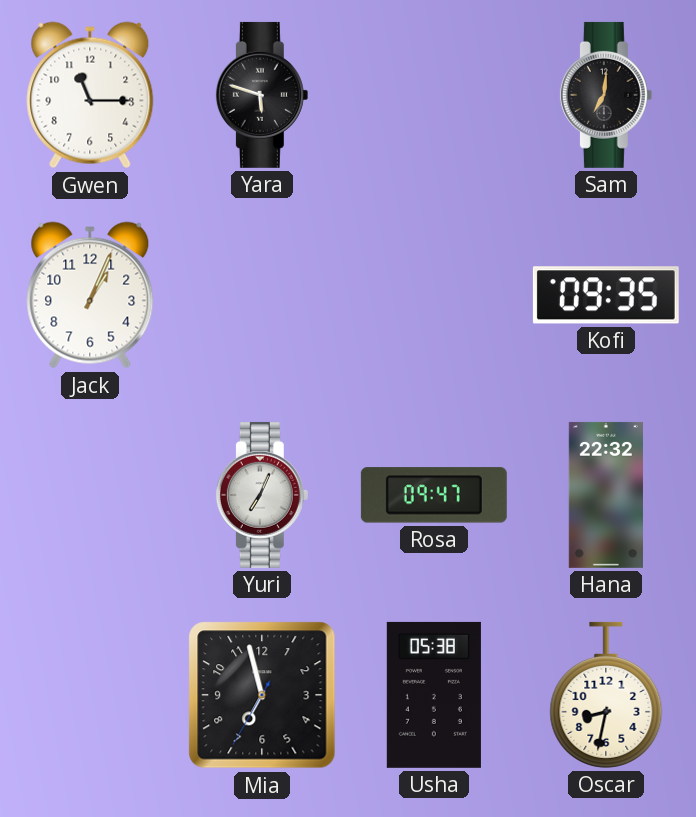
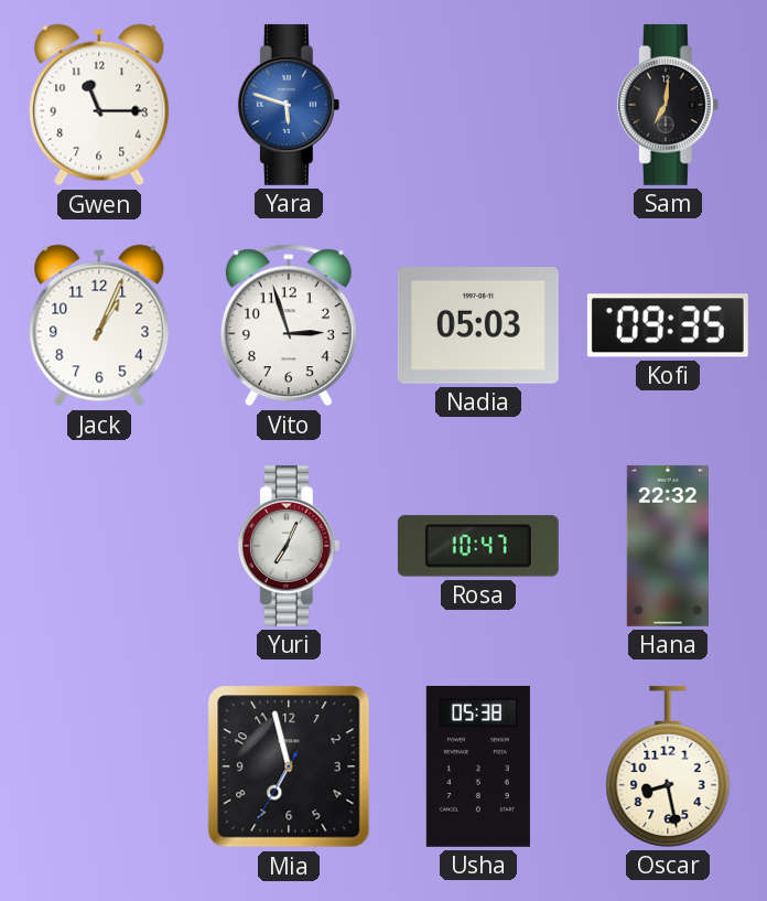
Yara dial: black -> blue
Vito: none -> 2:57
Nadia: none -> 05:03
Rosa: 09:47 -> 10:47
Oscar: 8:32 -> 8:28
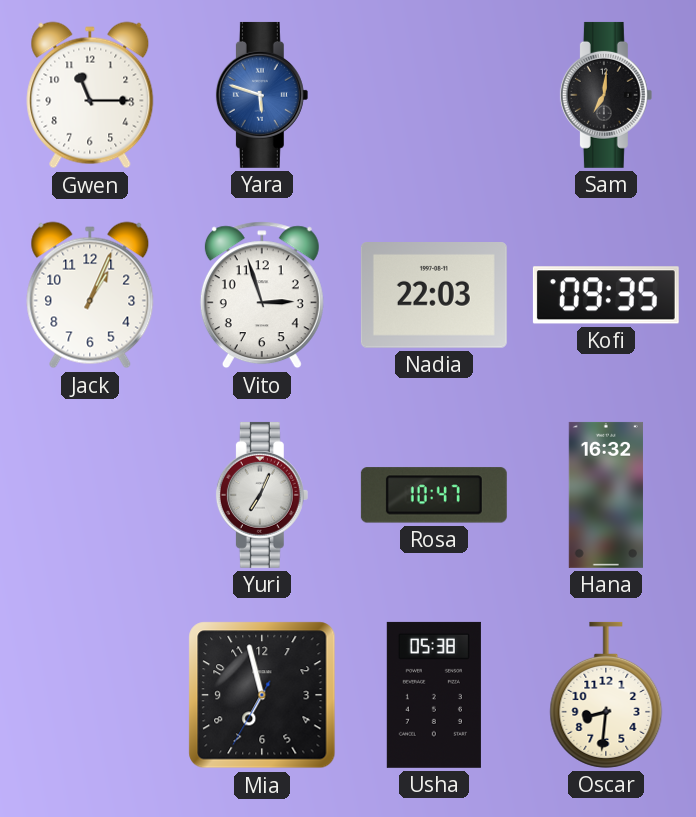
Nadia: 05:03 -> 22:03
Hana: 22:32 -> 16:32
Oscar: 8:28 -> 8:31
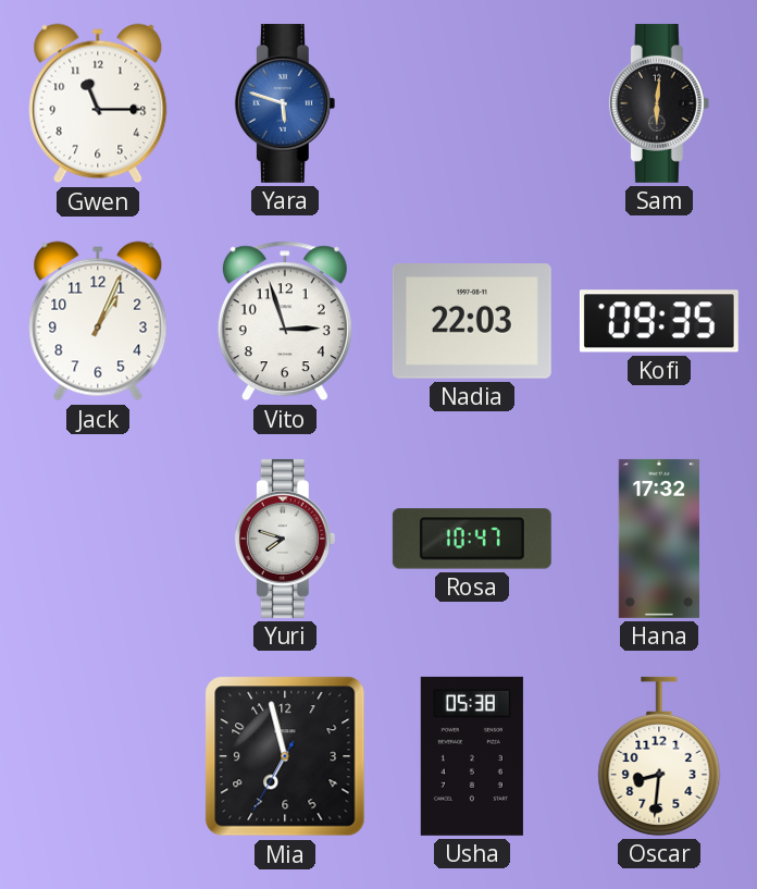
Sam: 7:01 -> 6:01
Yuri: 7:04 -> 7:48
Hana: 16:32 -> 17:32
